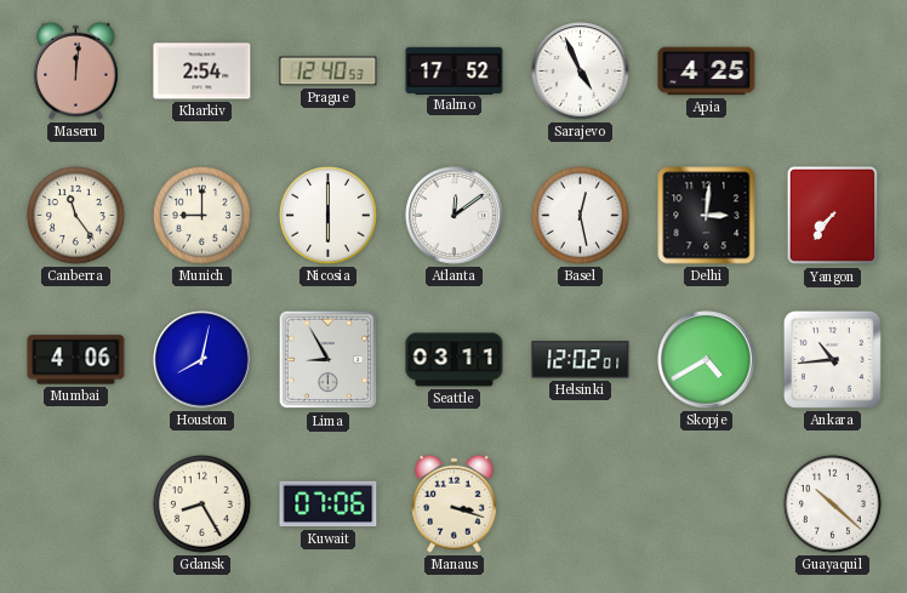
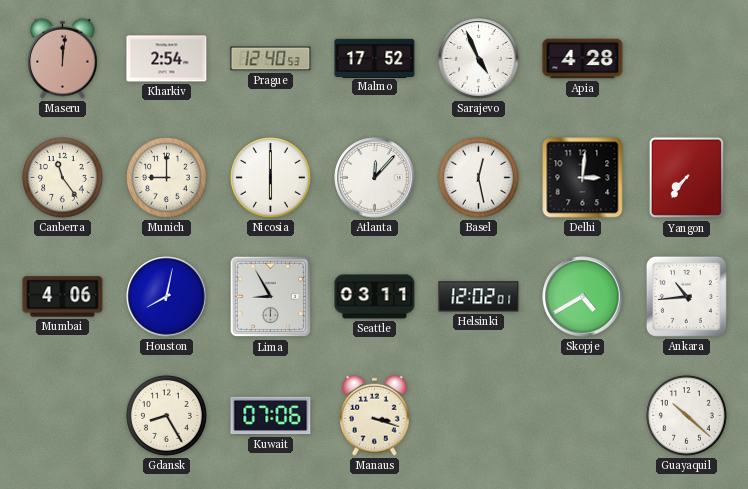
Apia: 4:25 -> 4:28
Atlanta: 12:09 -> 12:07
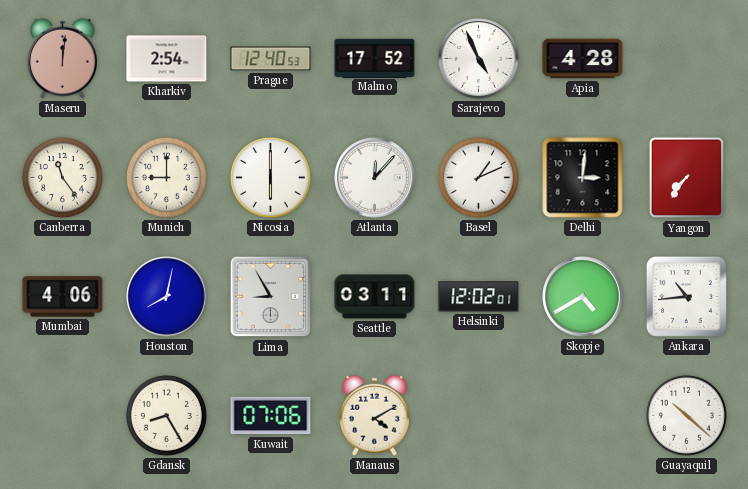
Basel: 12:28 -> 1:11
Manaus: 3:18 -> 4:10
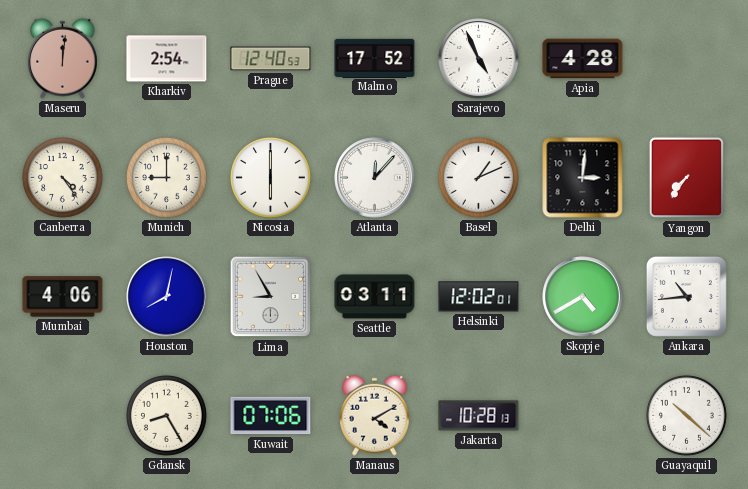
Canberra: 11:24 -> 4:24
Jakarta: none -> 10:28
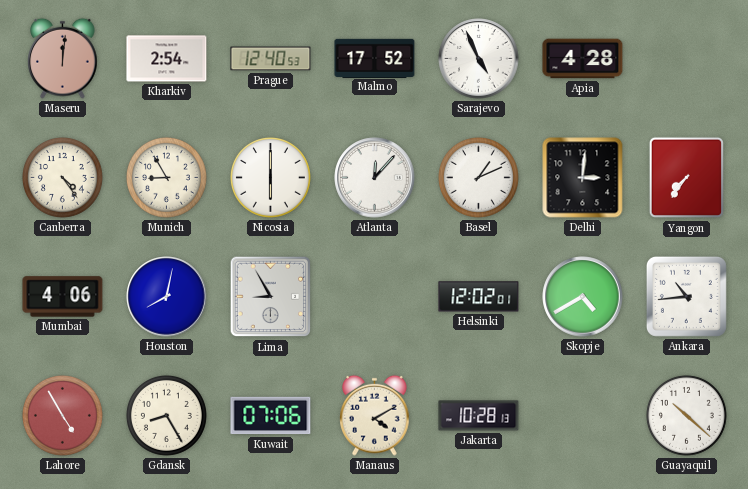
Munich: 9:00 -> 8:55
Seattle: 03:11 -> none
Lahore: none -> 4:55
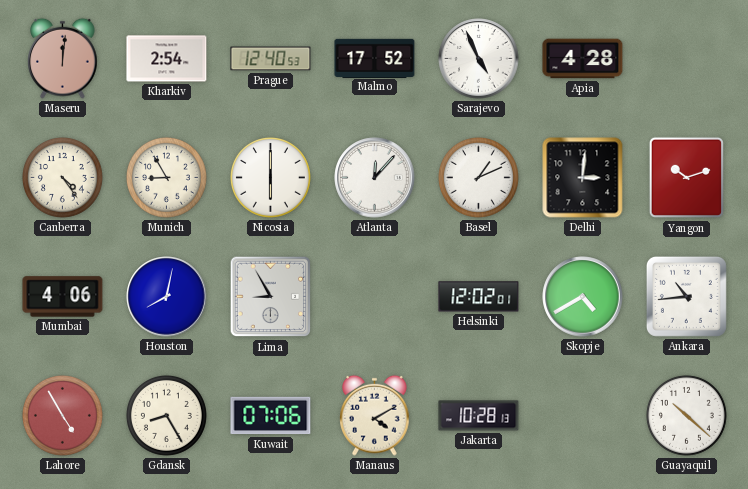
Yangon: 7:36 -> 10:12
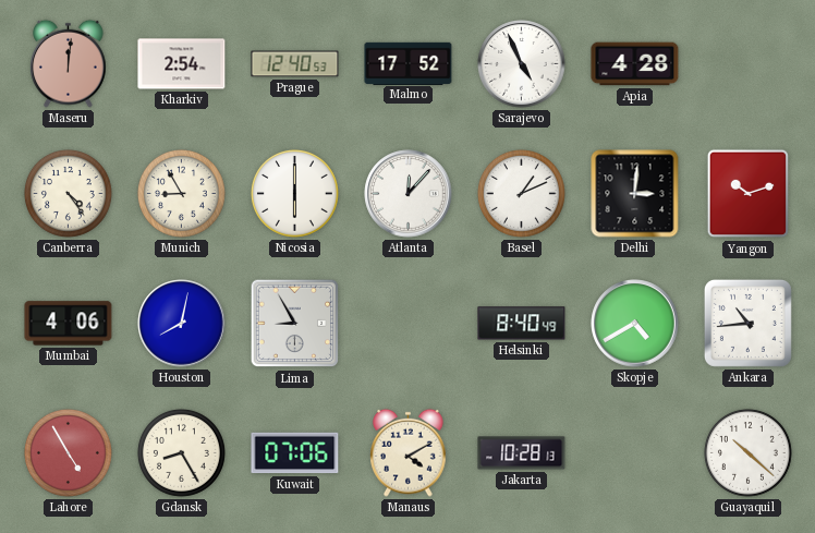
Helsinki: 12:02 -> 8:40
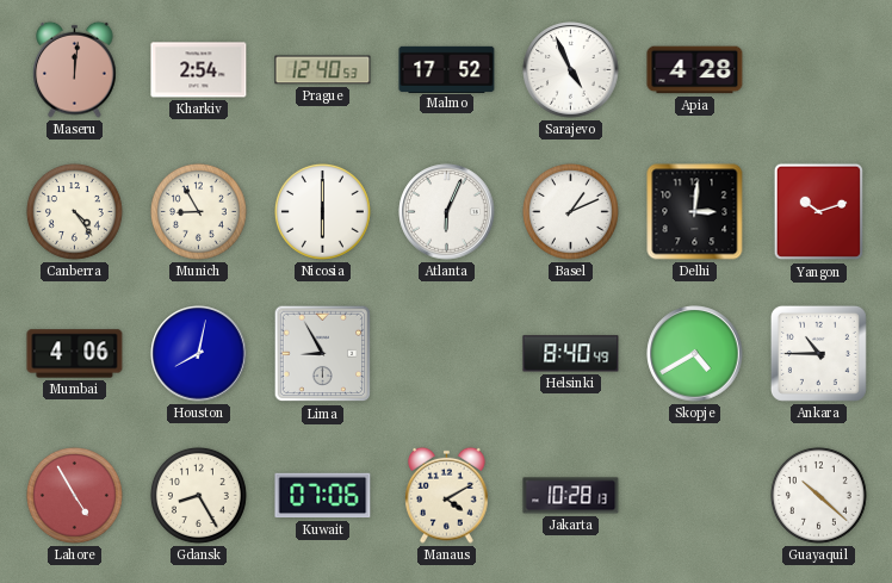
Atlanta: 12:07 -> 6:04
Ankara: 10:44 -> 10:45
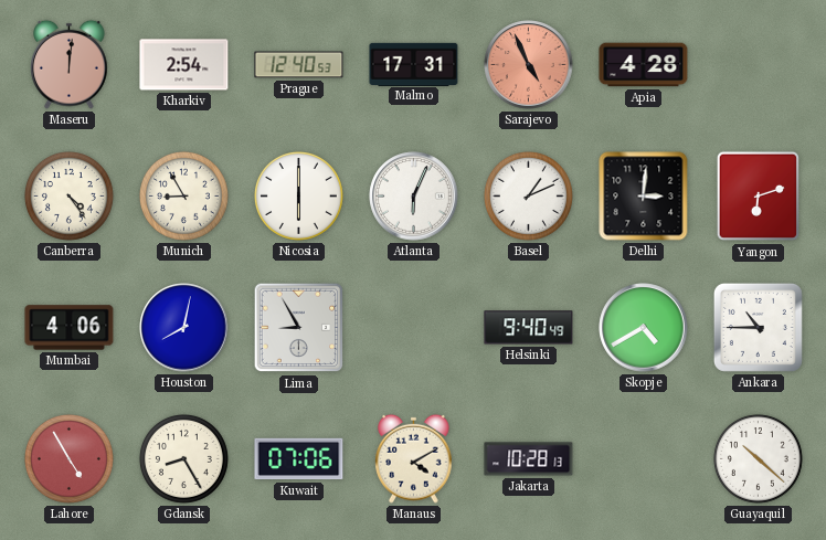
Malmo: 17:52 -> 17:31
Sarajevo dial: white -> salmon
Yangon: 10:12 -> 6:12
Helsinki: 8:40 -> 9:40
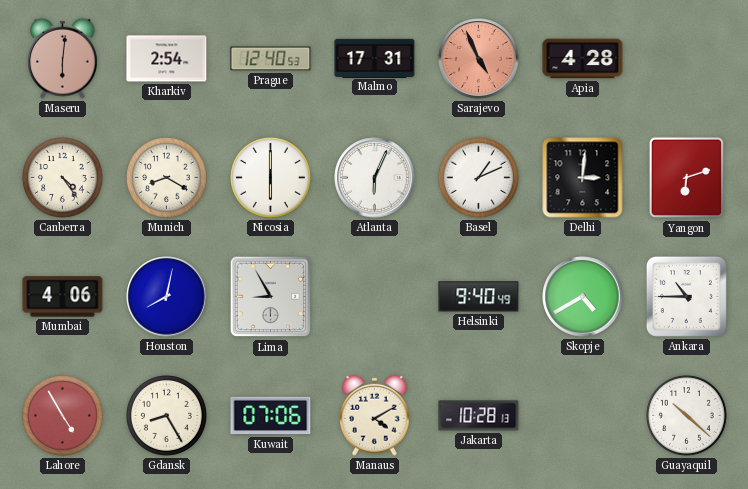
Maseru: 12:01 -> 6:01
Munich: 8:55 -> 8:20
